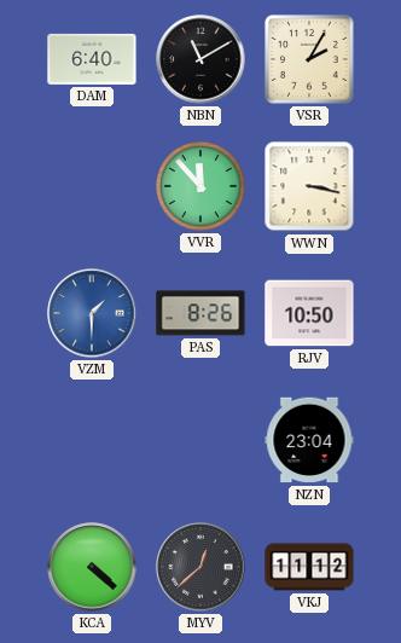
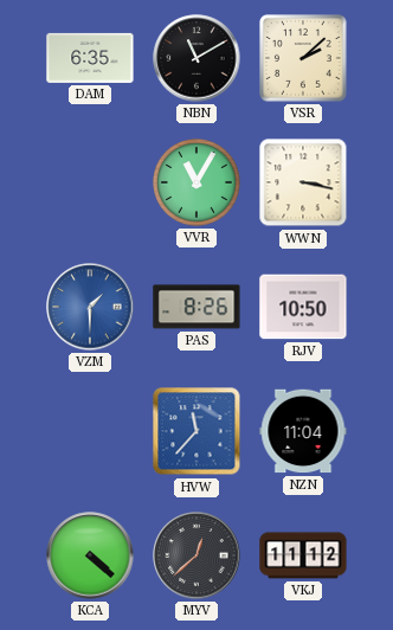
DAM: 6:40 -> 6:35
VSR: 2:05 -> 2:08
VVR: 11:53 -> 11:05
HVW: none -> 11:37
NZN: 23:04 -> 11:04
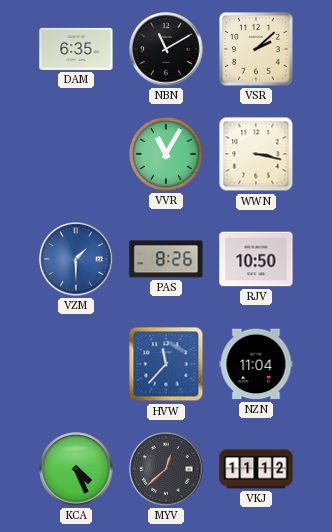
KCA: 4:22 -> 4:26
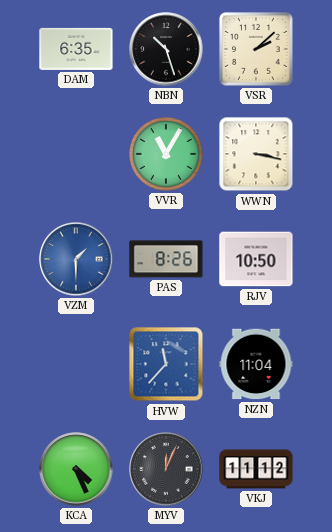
NBN: 11:10 -> 10:27
MYV: 12:38 -> 12:04
